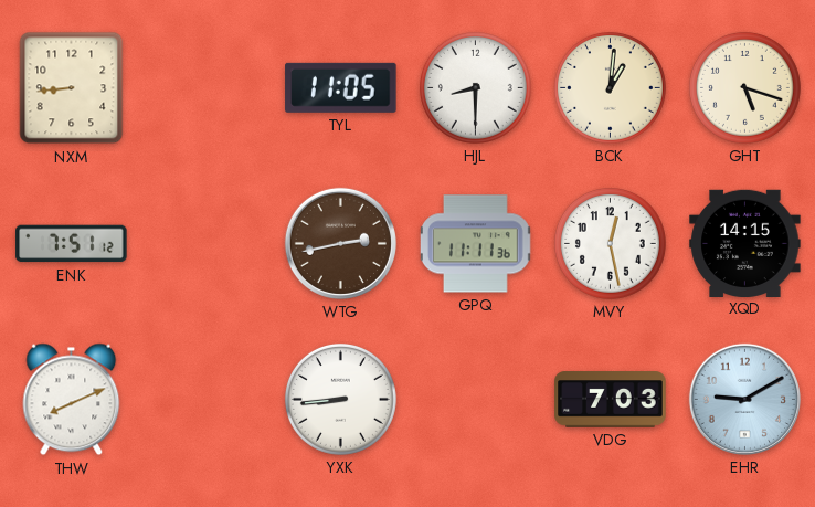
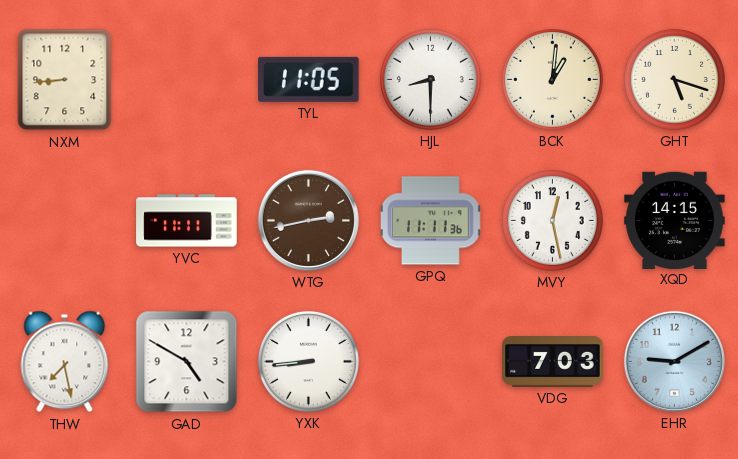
ENK: 7:51 -> none
YVC: none -> 11:11
THW: 8:11 -> 7:28
GAD: none -> 4:50
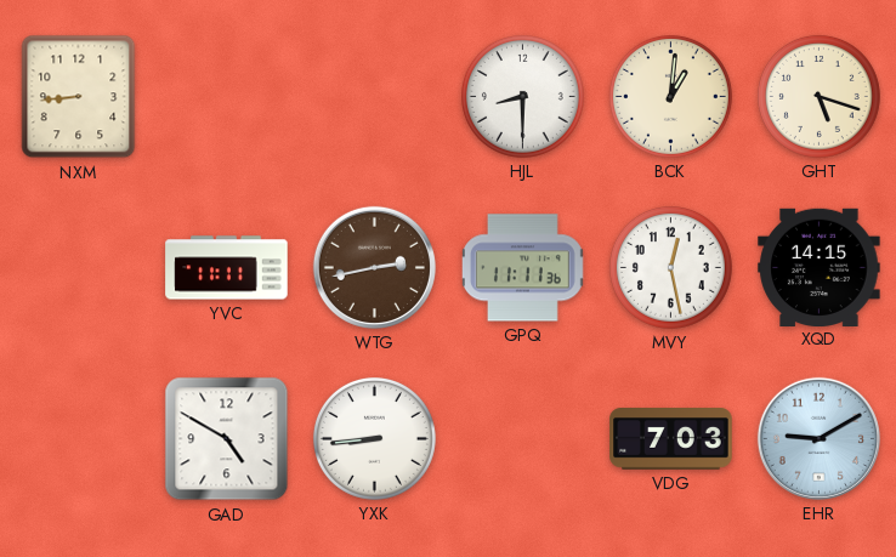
TYL: 11:05 -> none
THW: 7:28 -> none
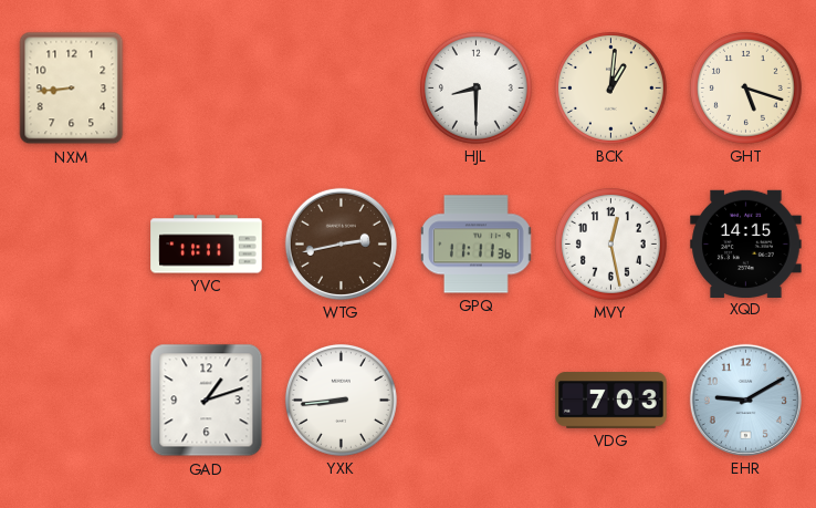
GAD: 4:50 -> 1:12
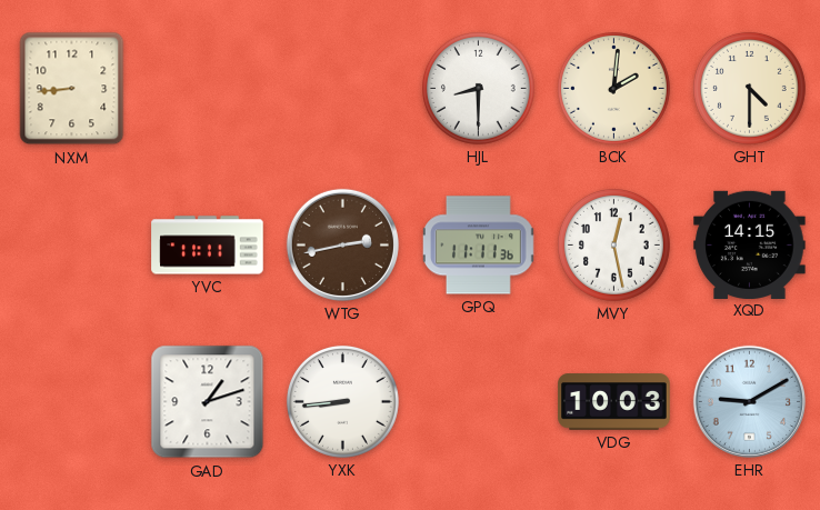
BCK: 1:01 -> 2:01
GHT: 5:18 -> 4:30
VDG: 7:03 -> 10:03
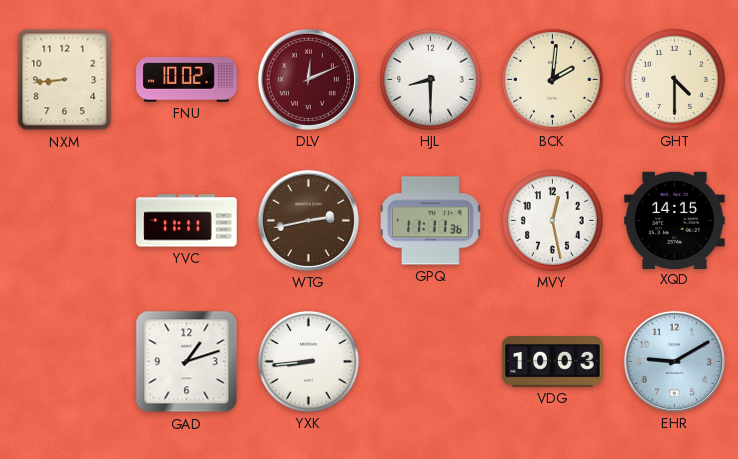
FNU: none -> 10:02
DLV: none -> 12:11
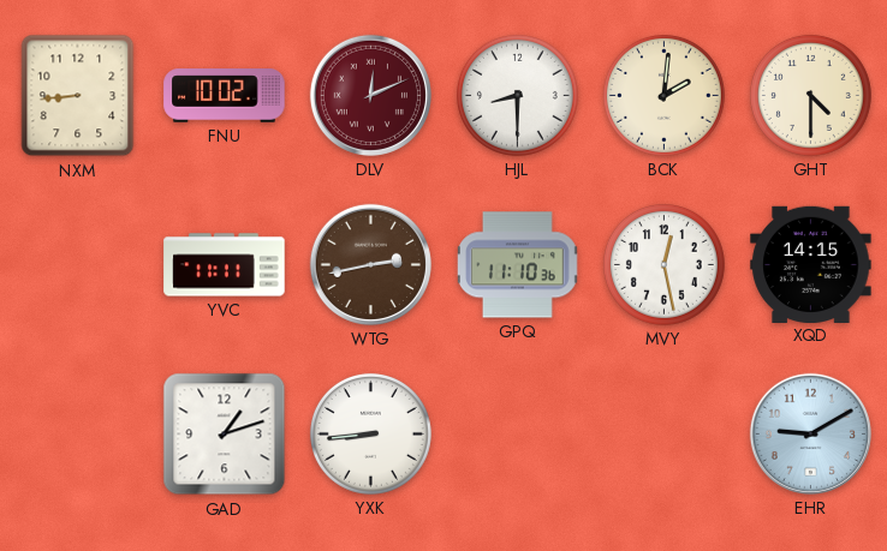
GPQ: 11:11 -> 11:10
VDG: 10:03 -> none
